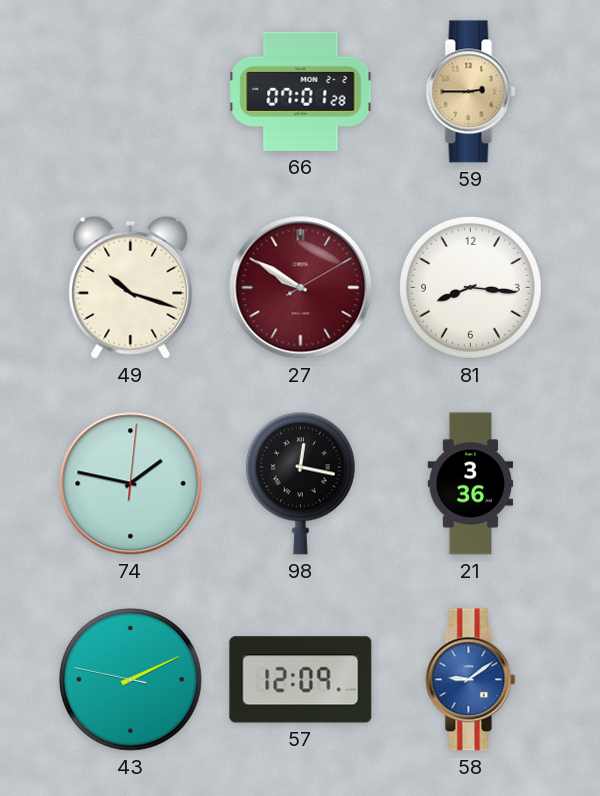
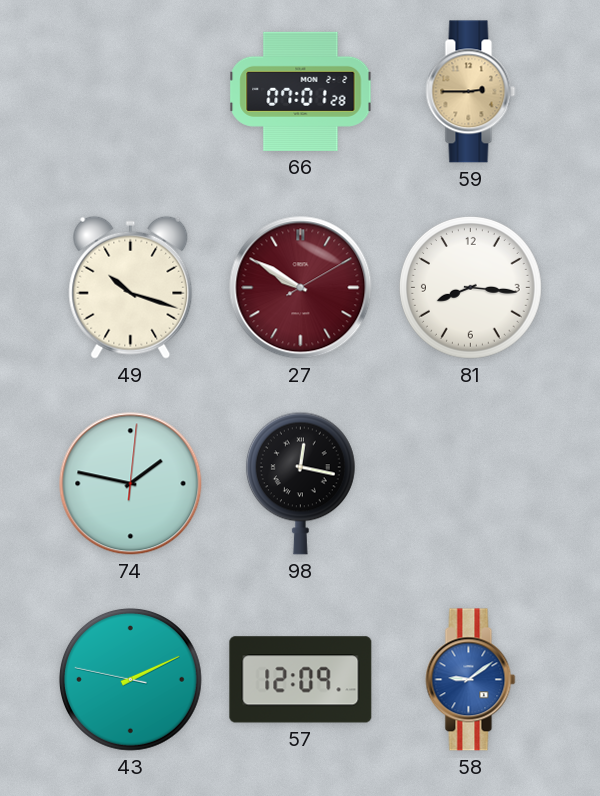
21: 3:36 -> none
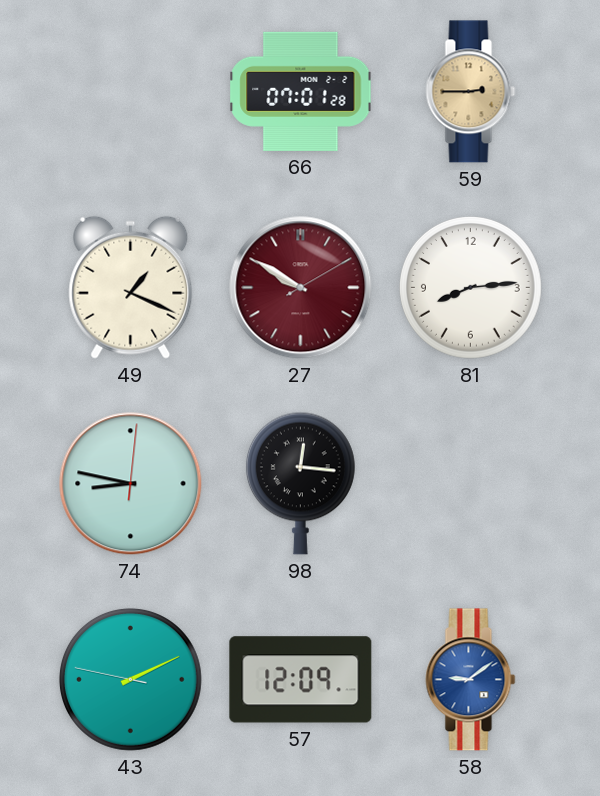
49: 10:18 -> 1:19
81: 8:16 -> 8:14
74: 1:47 -> 8:47
98: 12:17 -> 12:16
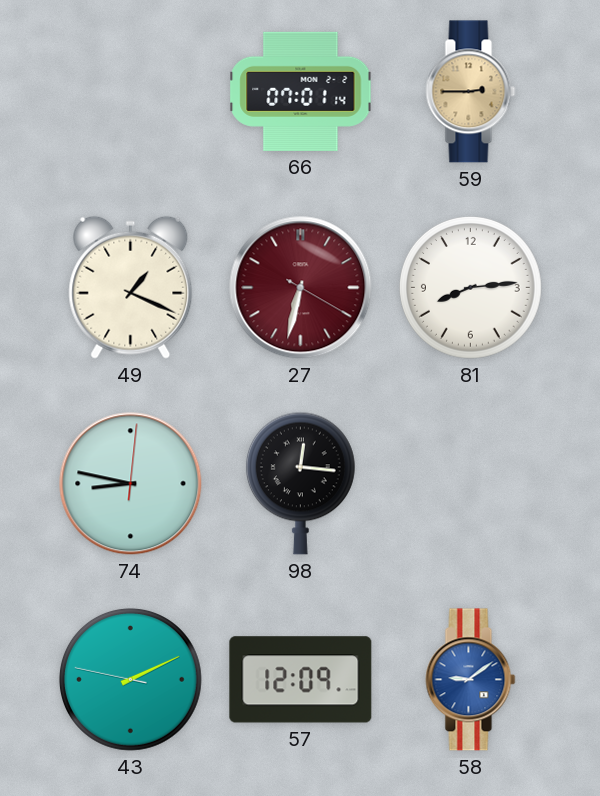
66: 07:01:28 -> 07:01:14
27: 9:50 -> 6:32
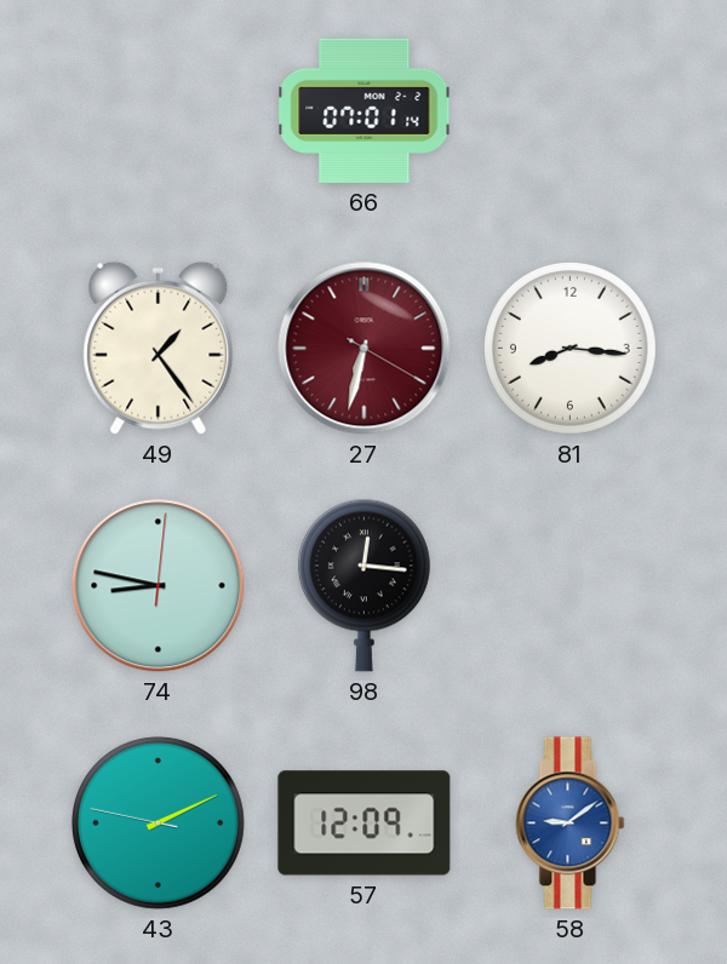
59: 2:45 -> none
49: 1:19 -> 1:24
81: 8:14 -> 8:16
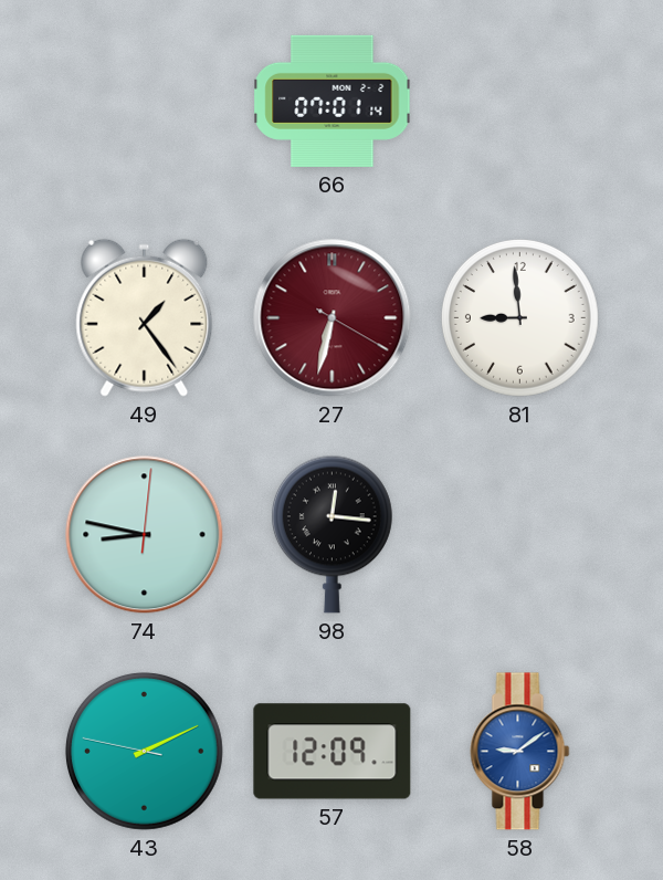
81: 8:16 -> 8:59
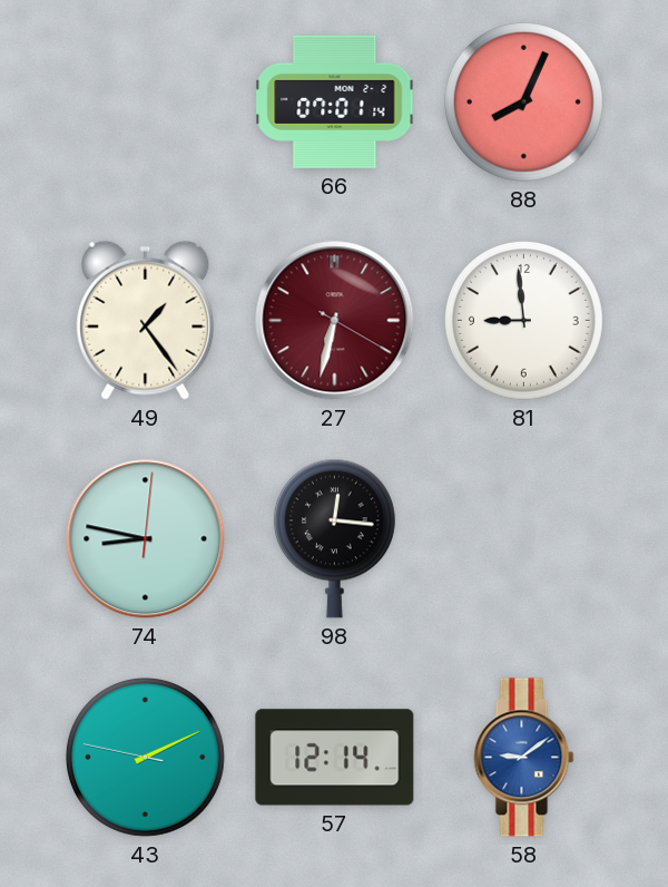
88: none -> 8:04
57: 12:09 -> 12:14
